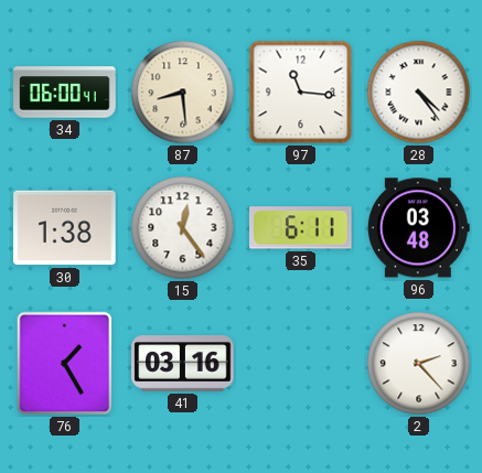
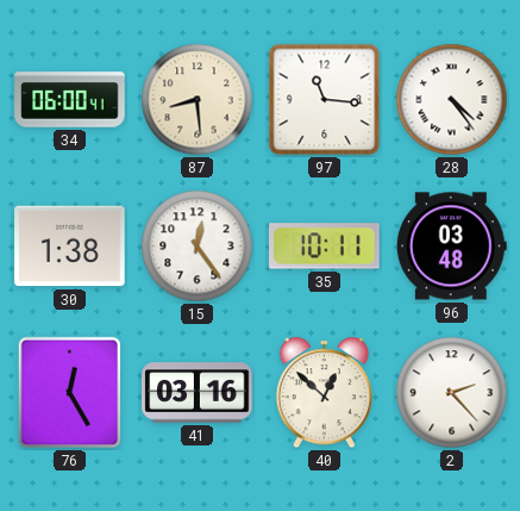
35: 6:11 -> 10:11
76: 1:25 -> 12:25
40: none -> 12:52
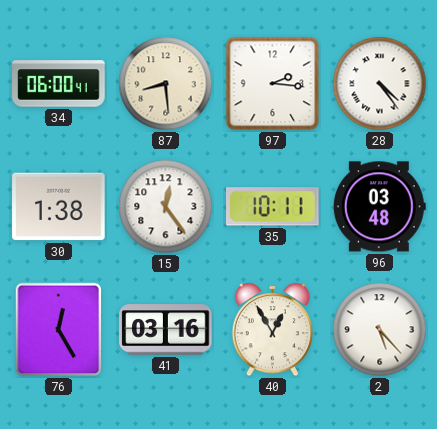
97: 11:16 -> 2:16
40: 12:52 -> 12:55
2: 2:23 -> 5:23
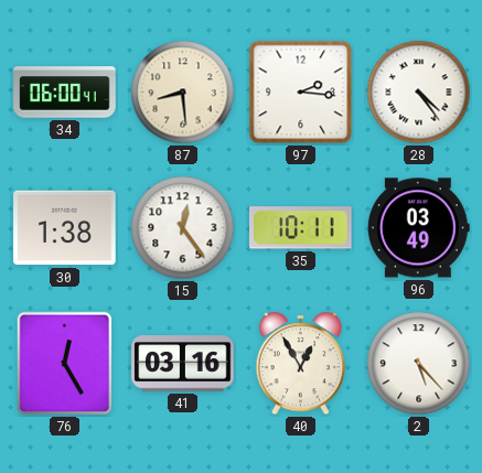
96: 03:48 -> 03:49
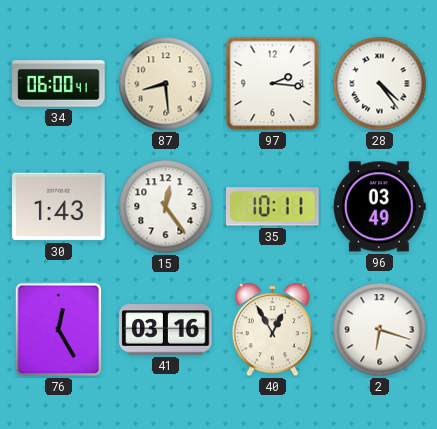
30: 1:38 -> 1:43
2: 5:23 -> 6:18
